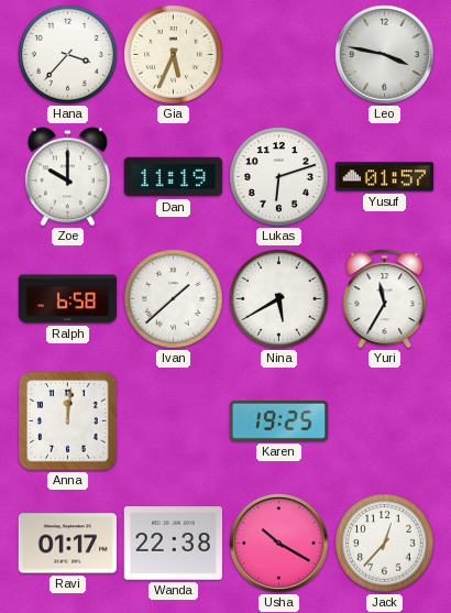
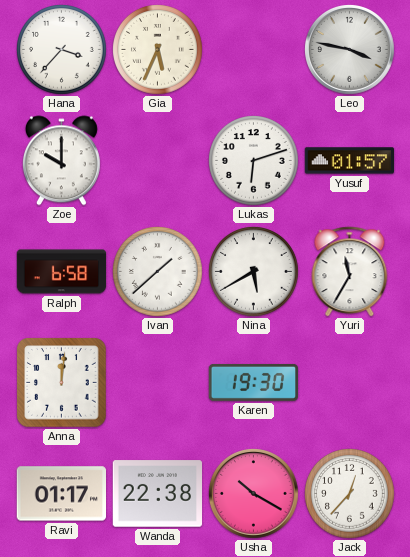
Dan: 11:19 -> none
Karen: 19:25 -> 19:30
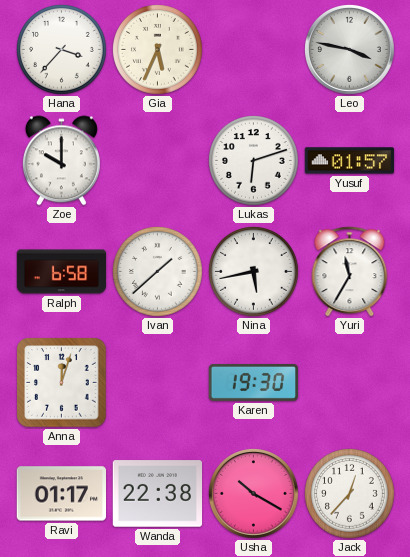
Nina: 5:40 -> 5:43
Anna: 12:01 -> 12:03
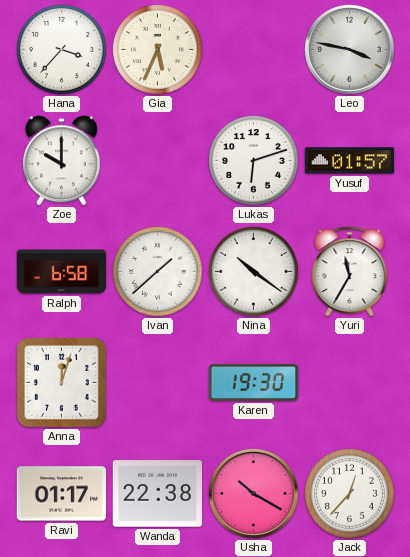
Nina: 5:43 -> 10:21
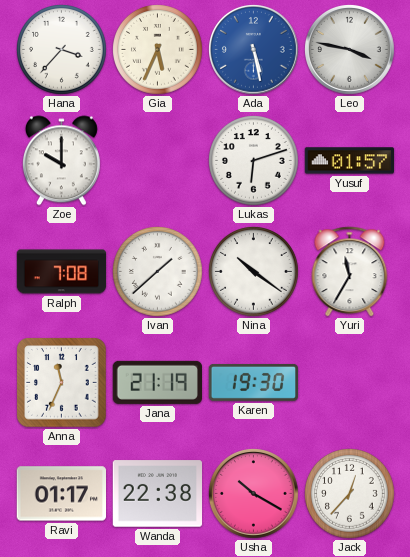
Ada: none -> 5:28
Ralph: 6:58 -> 7:08
Anna: 12:03 -> 11:34
Jana: none -> 21:19
